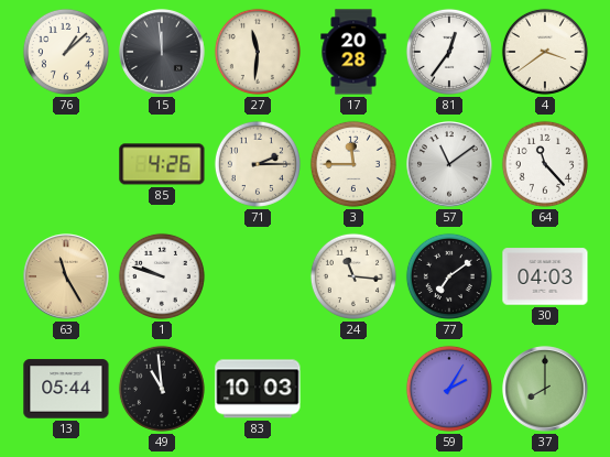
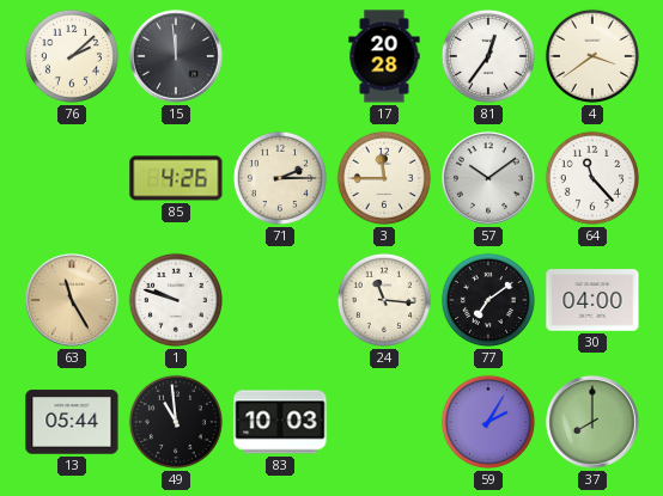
76: 1:08 -> 2:08
27: 11:31 -> none
57: 11:09 -> 10:09
30: 04:03 -> 04:00
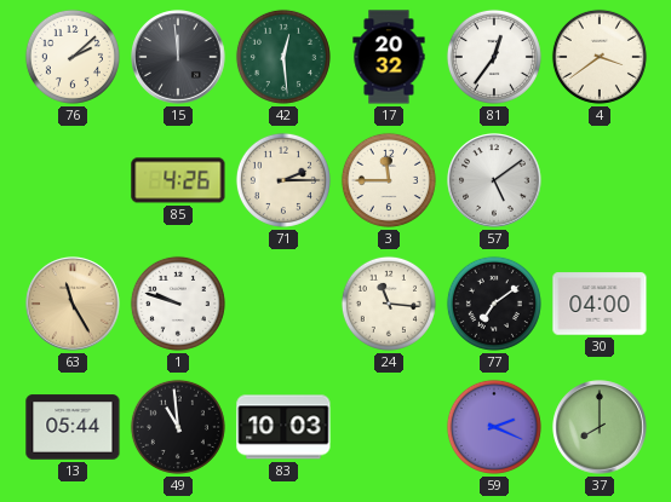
42: none -> 12:29
17: 20:28 -> 20:32
57: 10:09 -> 5:09
64: 11:23 -> none
59: 2:05 -> 2:19
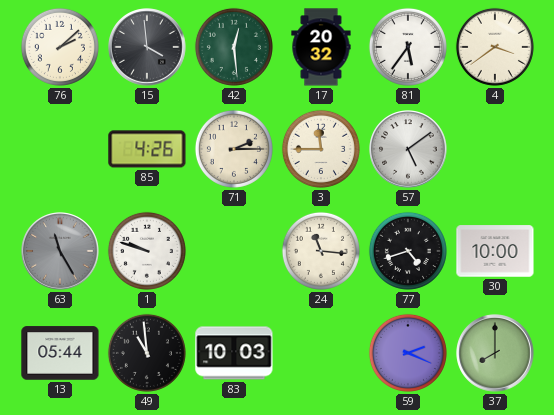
15: 11:59 -> 3:59
81: 12:36 -> 5:36
63 dial: champagne -> grey
77: 7:09 -> 4:42
30: 04:00 -> 10:00
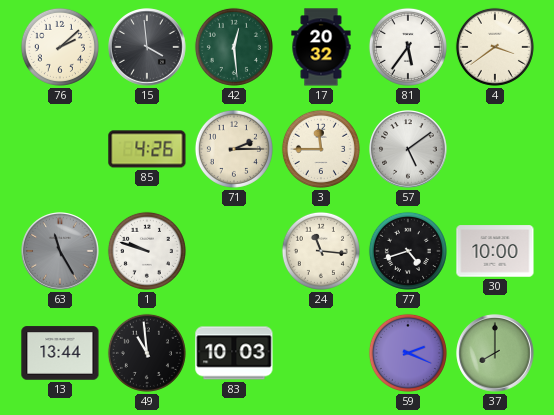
13: 05:44 -> 13:44
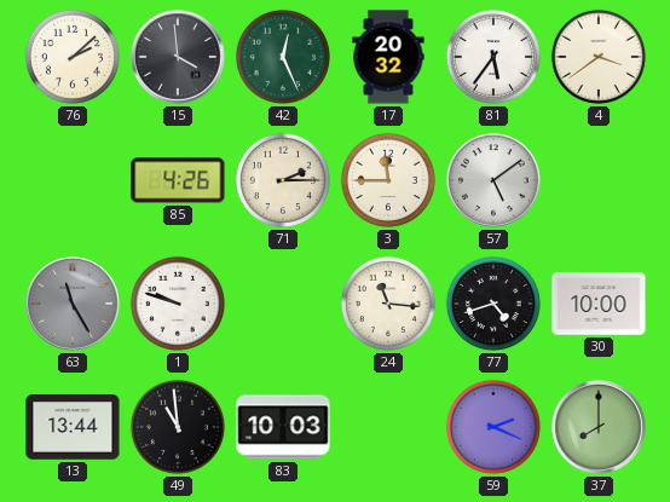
42: 12:29 -> 12:26
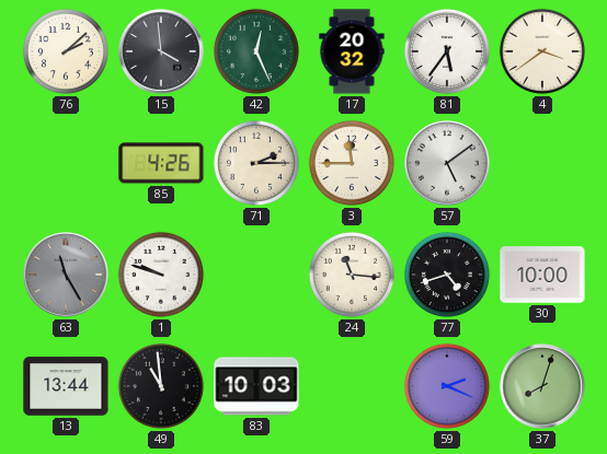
37: 8:00 -> 8:03
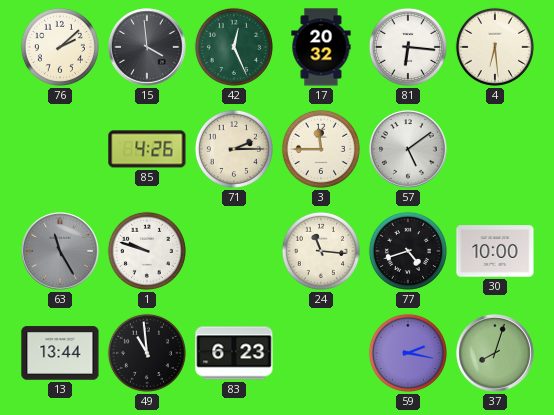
81: 5:36 -> 6:16
4: 3:39 -> 6:29
83: 10:03 -> 6:23
59: 2:19 -> 2:17
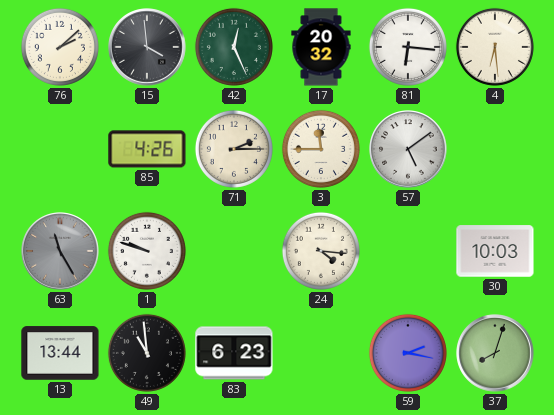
24: 11:16 -> 4:16
77: 4:42 -> none
30: 10:00 -> 10:03
